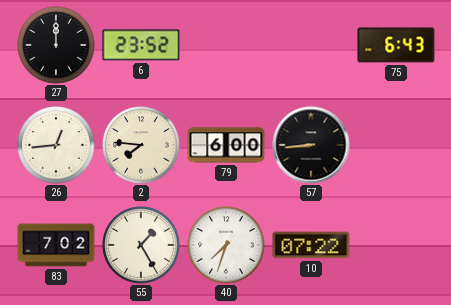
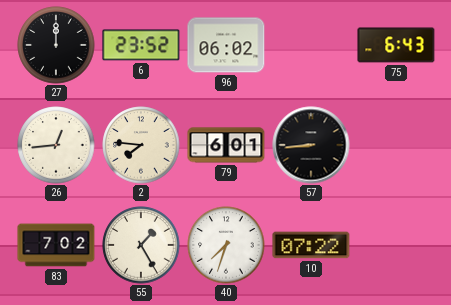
96: none -> 06:02
79: 6:00 -> 6:01
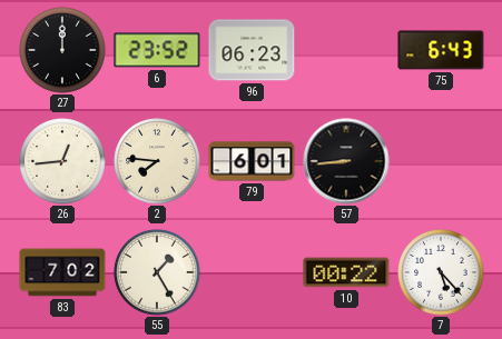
96: 06:02 -> 06:23
40: 7:33 -> none
10: 07:22 -> 00:22
7: none -> 5:23
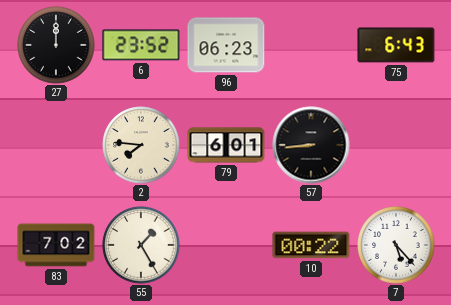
26: 12:44 -> none
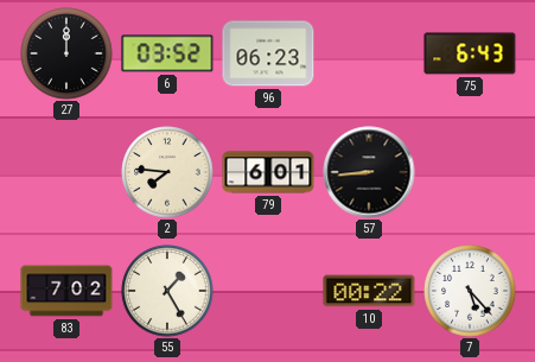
6: 23:52 -> 03:52
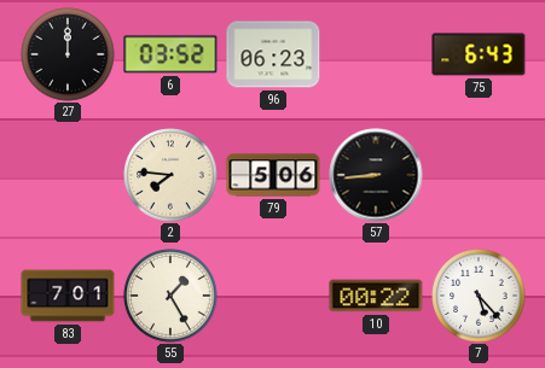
79: 6:01 -> 5:06
83: 7:02 -> 7:01
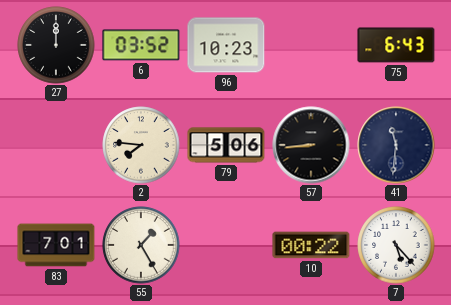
96: 06:23 -> 10:23
41: none -> 11:31
